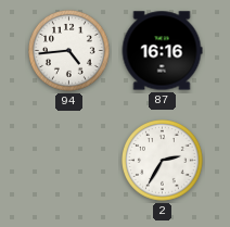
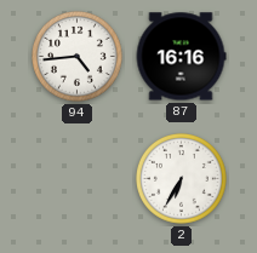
2: 2:35 -> 6:35
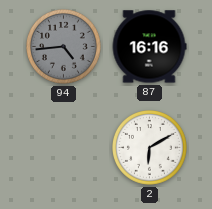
94 dial: white -> grey
2: 6:35 -> 6:10
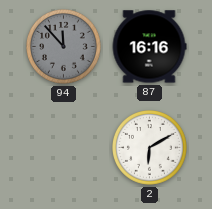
94: 4:44 -> 11:53
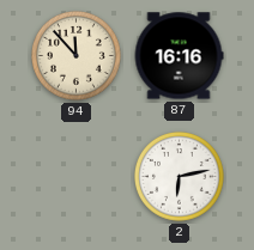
94 dial: grey -> cream
2: 6:10 -> 6:13
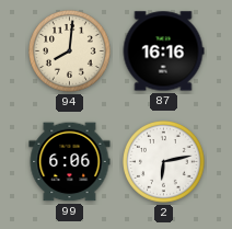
94: 11:53 -> 8:01
99: none -> 6:06
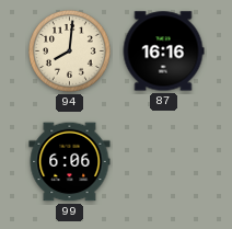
2: 6:13 -> none
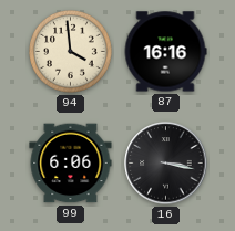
94: 8:01 -> 3:59
16: none -> 3:17
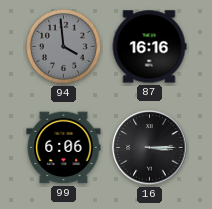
94 dial: cream -> grey
16: 3:17 -> 3:15
